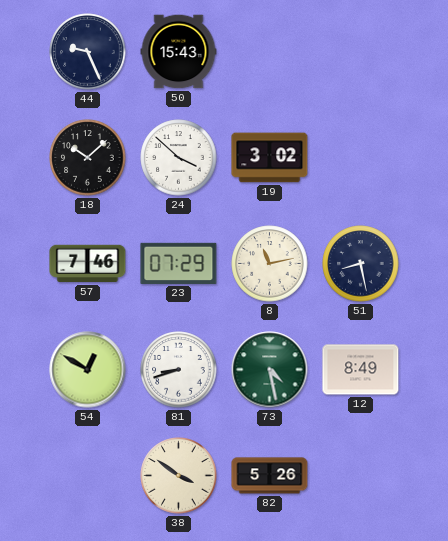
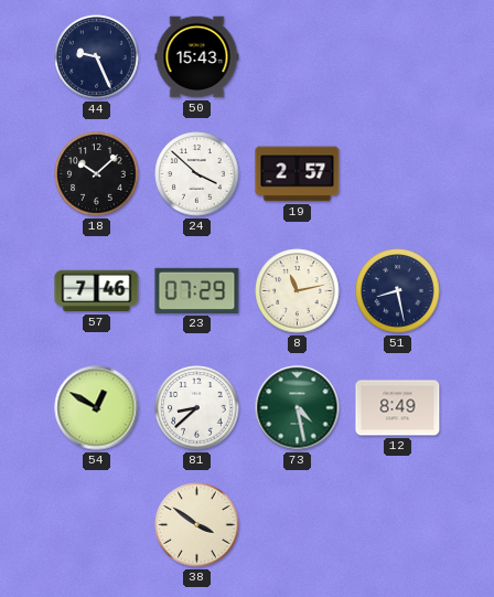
19: 3:02 -> 2:57
81: 8:42 -> 8:38
82: 5:26 -> none
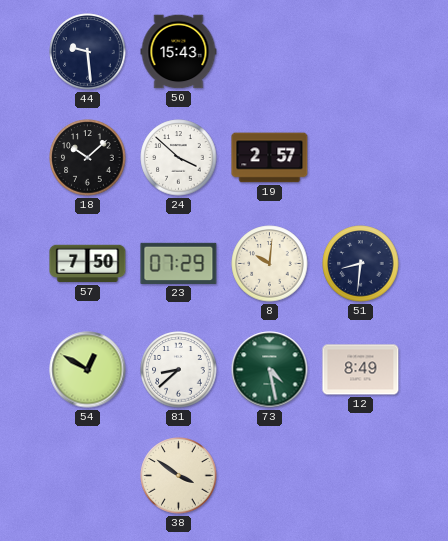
44: 9:26 -> 9:29
57: 7:46 -> 7:50
8: 11:13 -> 10:01
51: 8:28 -> 8:31
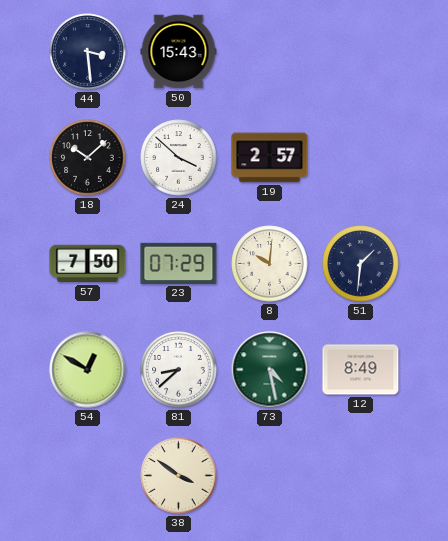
44: 9:29 -> 3:29
51: 8:31 -> 1:31
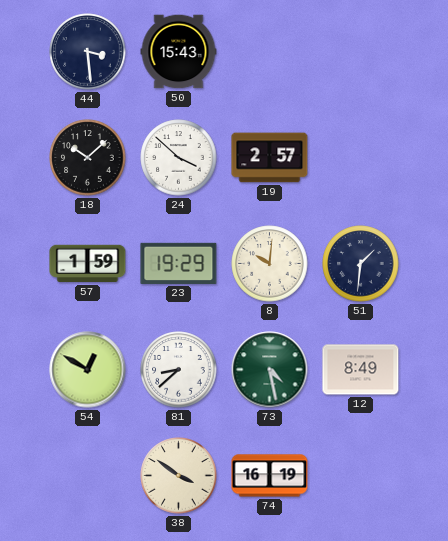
57: 7:50 -> 1:59
23: 07:29 -> 19:29
74: none -> 16:19
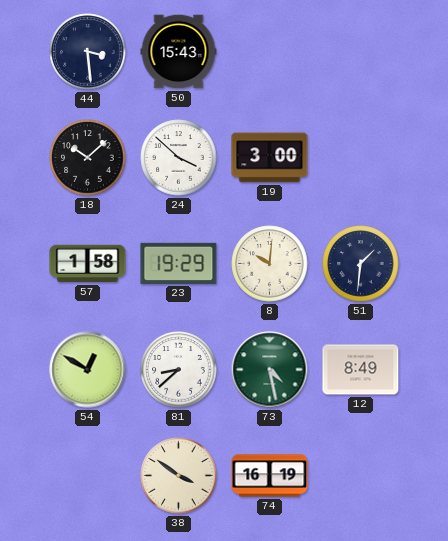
19: 2:57 -> 3:00
57: 1:59 -> 1:58
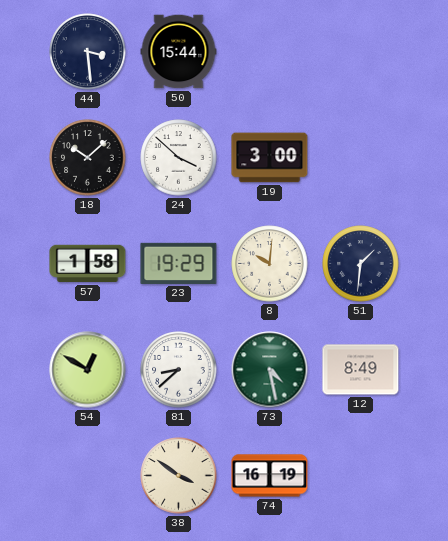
50: 15:43 -> 15:44
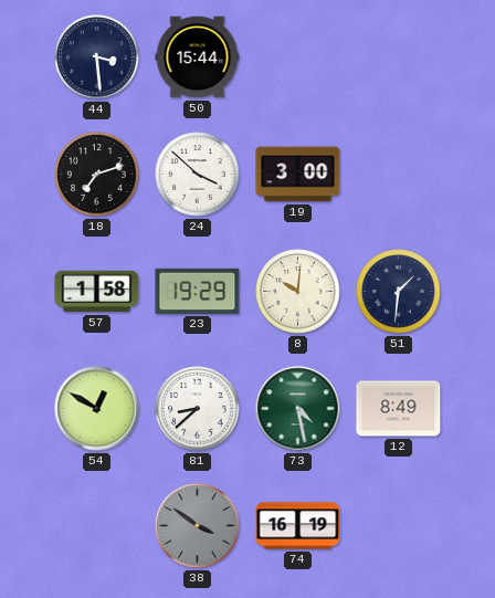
18: 10:08 -> 7:12
38 dial: cream -> grey
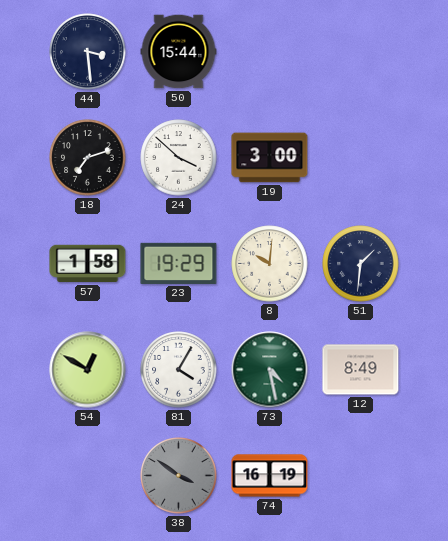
81: 8:38 -> 4:05
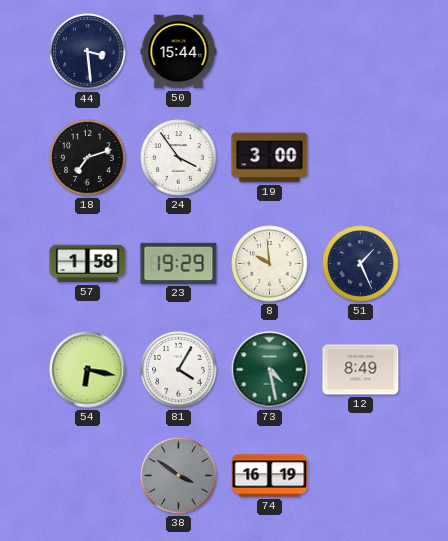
24: 3:52 -> 3:54
8: 10:01 -> 9:59
51: 1:31 -> 1:26
54: 12:50 -> 6:17
